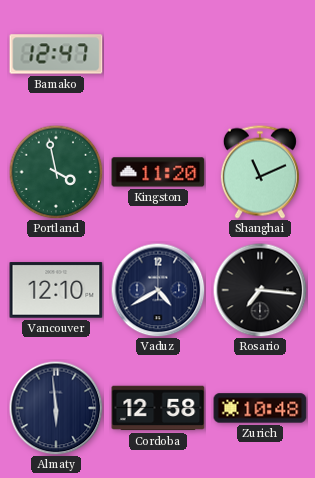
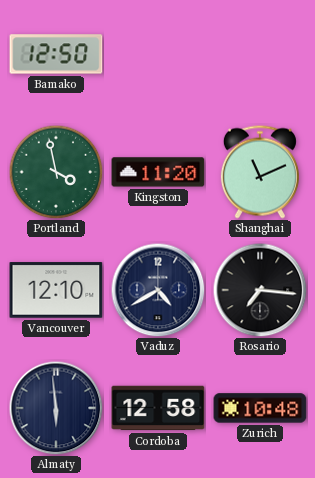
Bamako: 12:47 -> 12:50
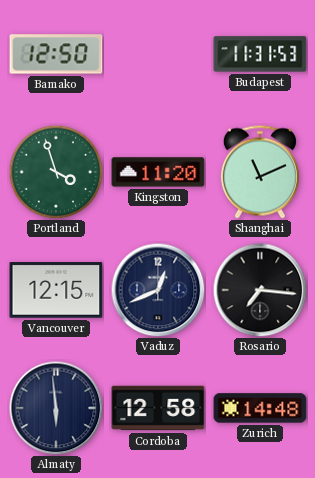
Budapest: none -> 11:31
Portland: 3:58 -> 3:57
Vancouver: 12:10 -> 12:15
Vaduz: 4:40 -> 12:41
Zurich: 10:48 -> 14:48
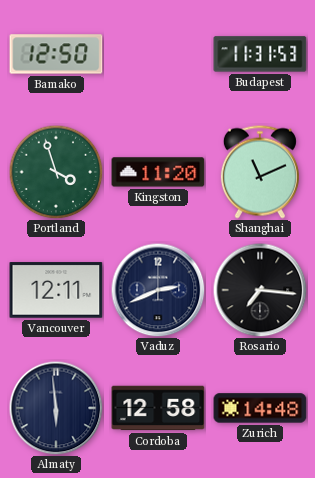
Vancouver: 12:15 -> 12:11
Vaduz: 12:41 -> 2:41
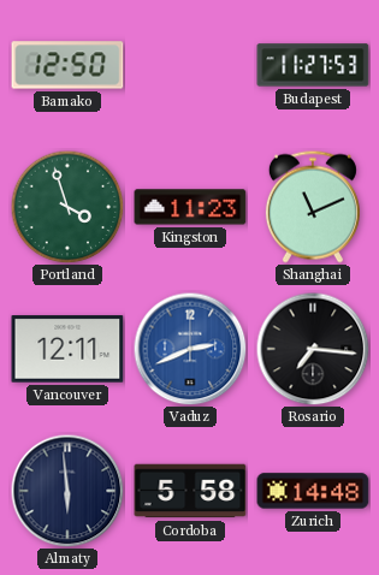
Budapest: 11:31 -> 11:27
Kingston: 11:20 -> 11:23
Vaduz dial: navy -> blue
Cordoba: 12:58 -> 5:58
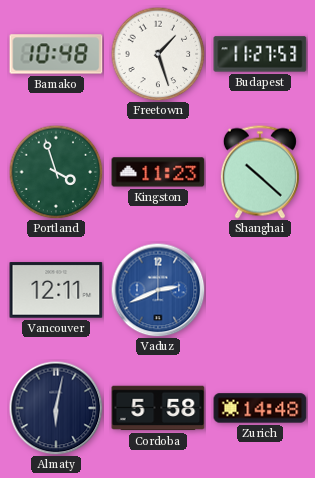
Bamako: 12:50 -> 10:48
Freetown: none -> 1:27
Shanghai: 11:11 -> 10:22
Rosario: 7:16 -> none
Almaty: 5:59 -> 6:02
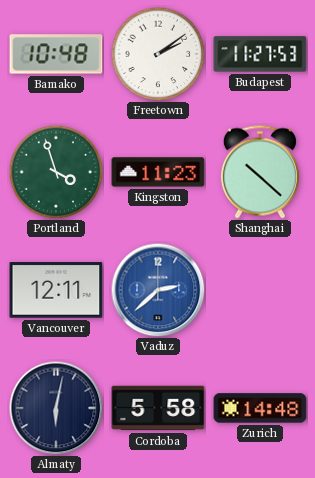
Freetown: 1:27 -> 2:09
Vaduz: 2:41 -> 2:38
